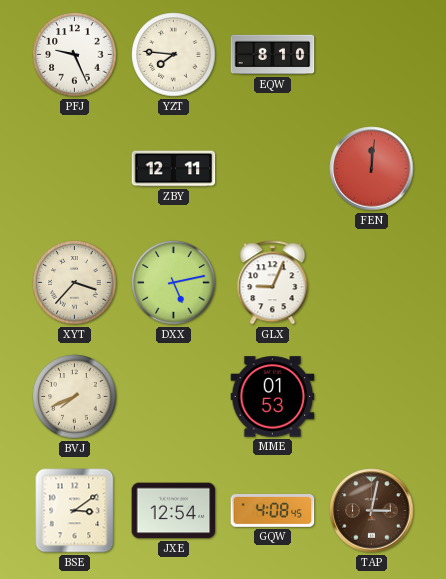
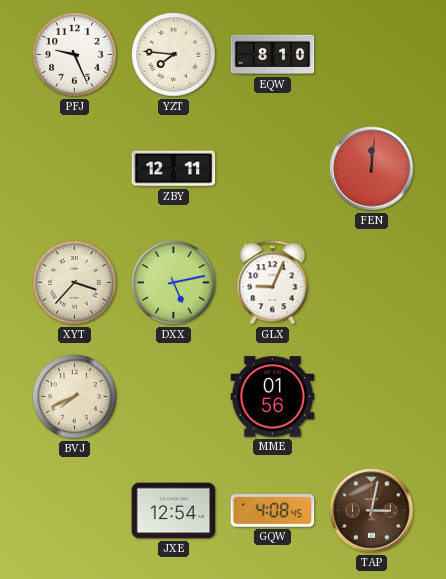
MME: 01:53 -> 01:56
BSE: 3:09 -> none
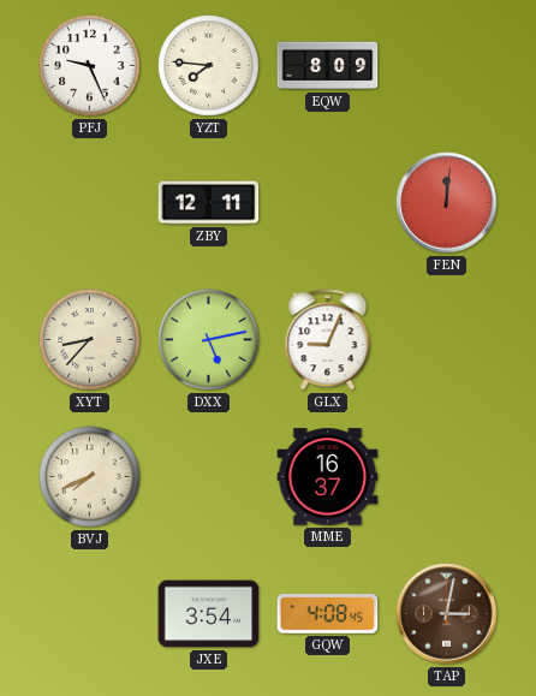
EQW: 8:10 -> 8:09
XYT: 3:37 -> 8:37
MME: 01:56 -> 16:37
JXE: 12:54 -> 3:54
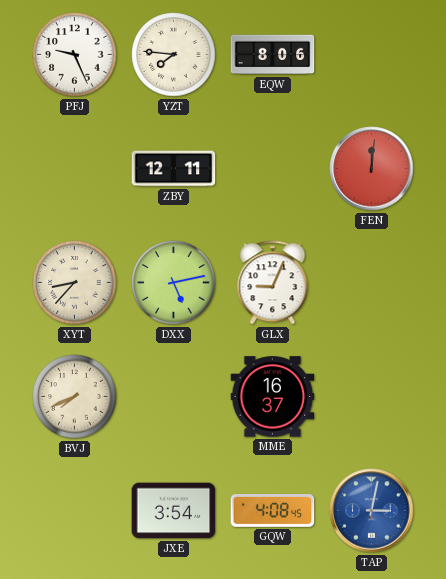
EQW: 8:09 -> 8:06
TAP dial: brown -> blue
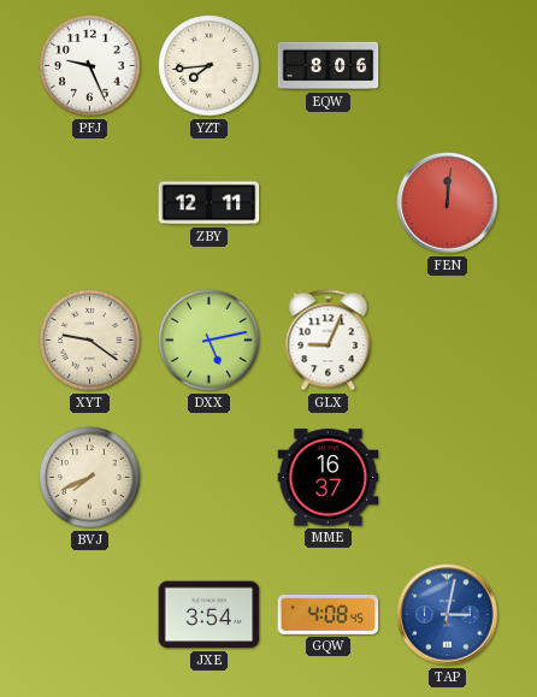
YZT: 7:46 -> 7:44
XYT: 8:37 -> 9:21
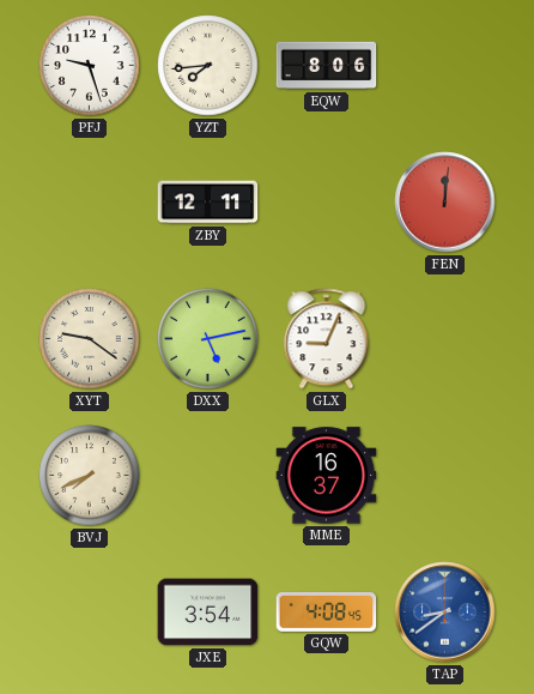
PFJ: 9:26 -> 9:27
TAP: 3:02 -> 8:39
